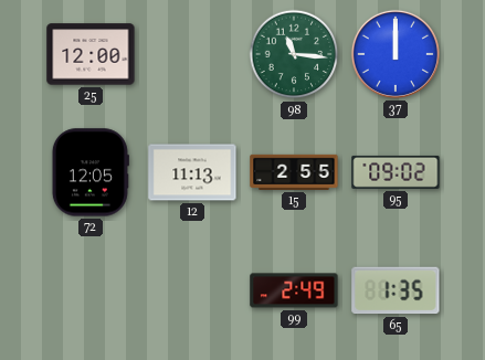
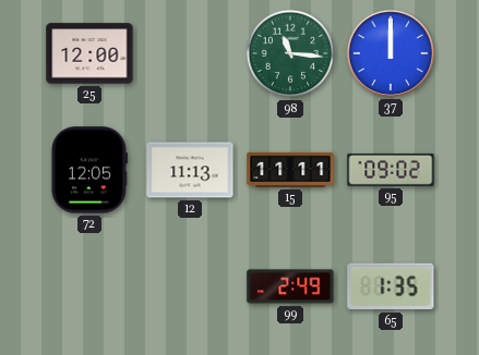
15: 2:55 -> 11:11
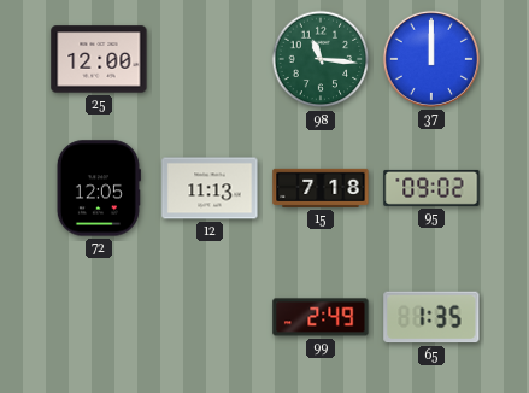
15: 11:11 -> 7:18
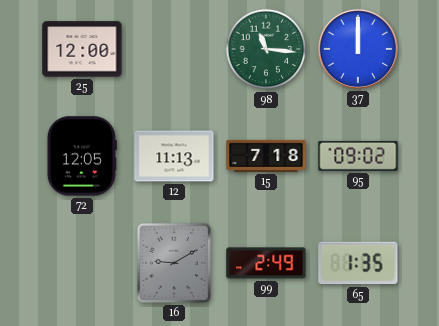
16: none -> 9:10
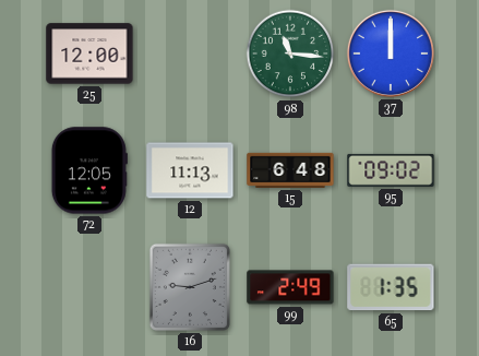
15: 7:18 -> 6:48
16: 9:10 -> 9:12
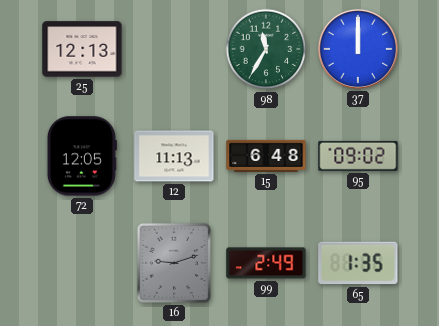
25: 12:00 -> 12:13
98: 11:16 -> 11:35
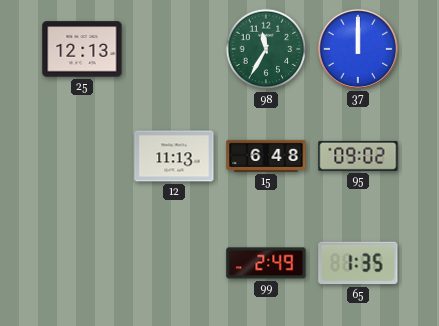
72: 12:05 -> none
16: 9:12 -> none
